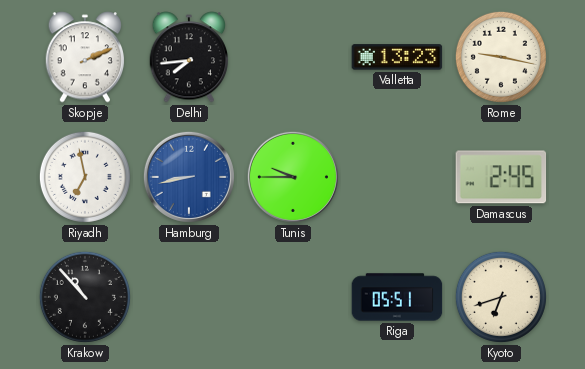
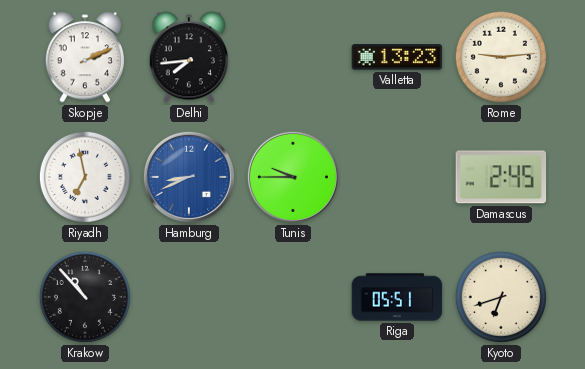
Rome: 9:17 -> 9:14
Hamburg: 8:43 -> 8:41
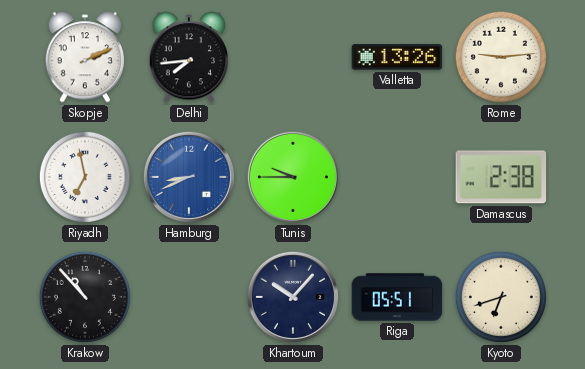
Valletta: 13:23 -> 13:26
Damascus: 2:45 -> 2:38
Khartoum: none -> 10:07
